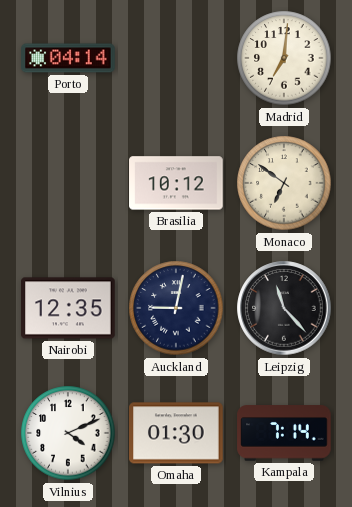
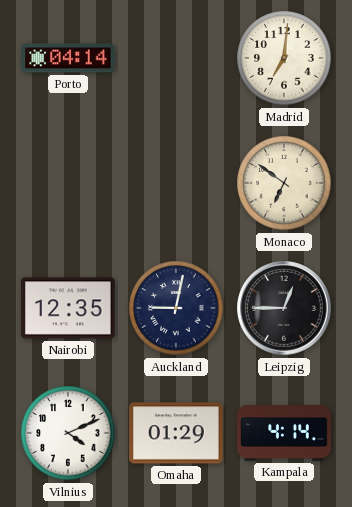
Brasilia: 10:12 -> none
Leipzig: 11:23 -> 12:45
Omaha: 01:30 -> 01:29
Kampala: 7:14 -> 4:14
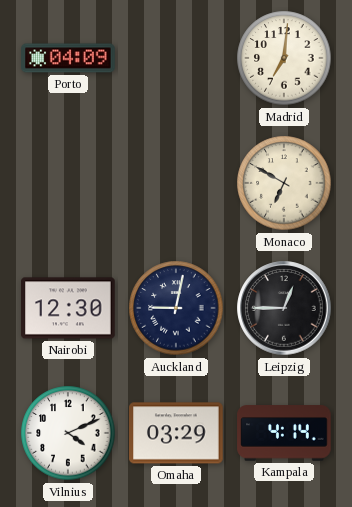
Porto: 04:14 -> 04:09
Monaco: 6:51 -> 6:50
Nairobi: 12:35 -> 12:30
Omaha: 01:29 -> 03:29
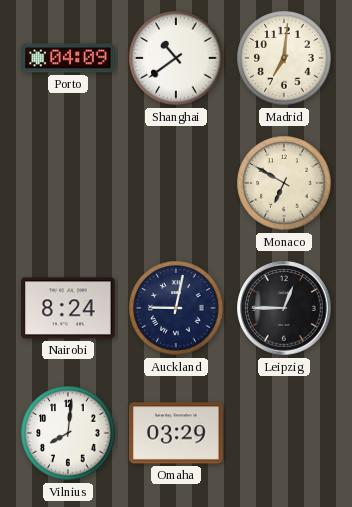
Shanghai: none -> 10:39
Nairobi: 12:30 -> 8:24
Vilnius: 4:11 -> 8:01
Kampala: 4:14 -> none
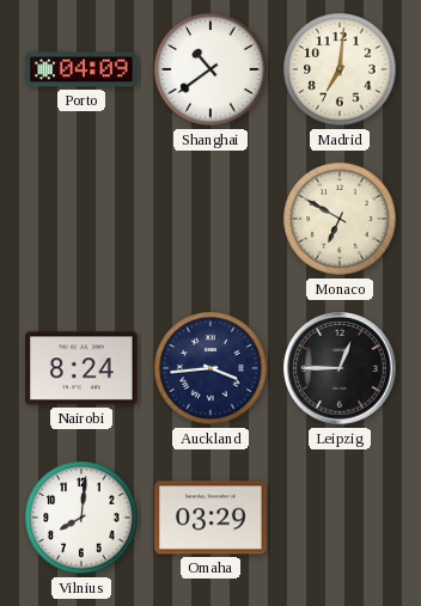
Auckland: 9:02 -> 3:44
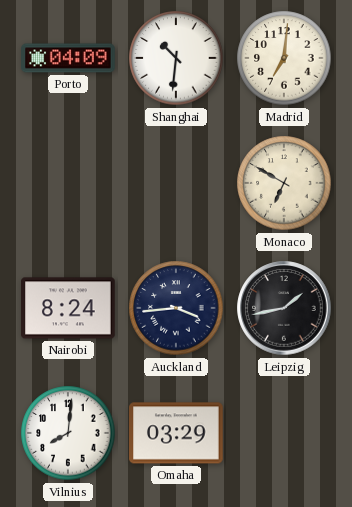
Shanghai: 10:39 -> 10:31
Leipzig: 12:45 -> 1:43
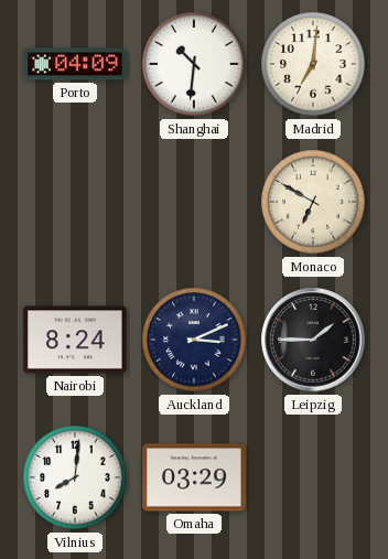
Auckland: 3:44 -> 3:11
Leipzig: 1:43 -> 1:45
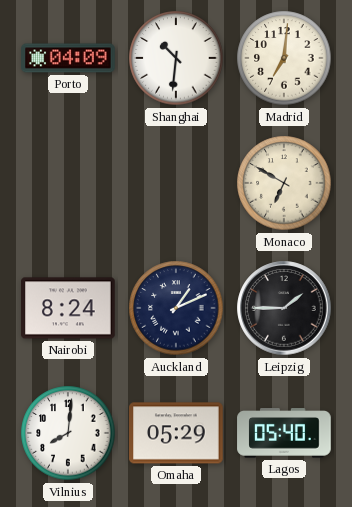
Auckland: 3:11 -> 1:11
Omaha: 03:29 -> 05:29
Lagos: none -> 05:40
